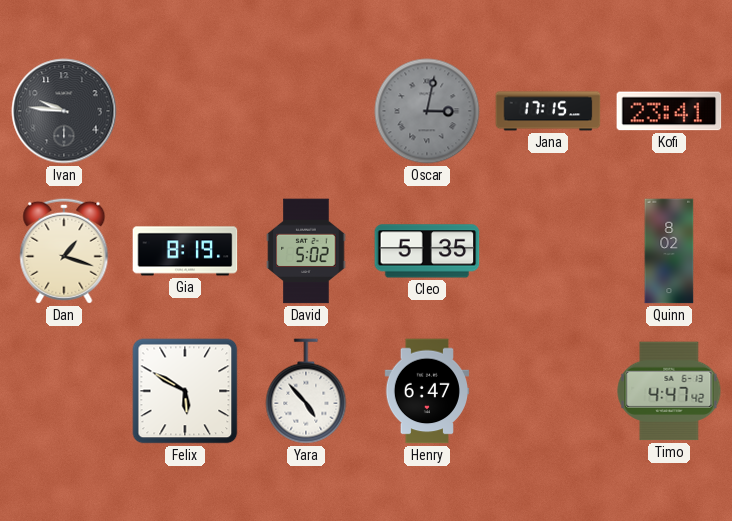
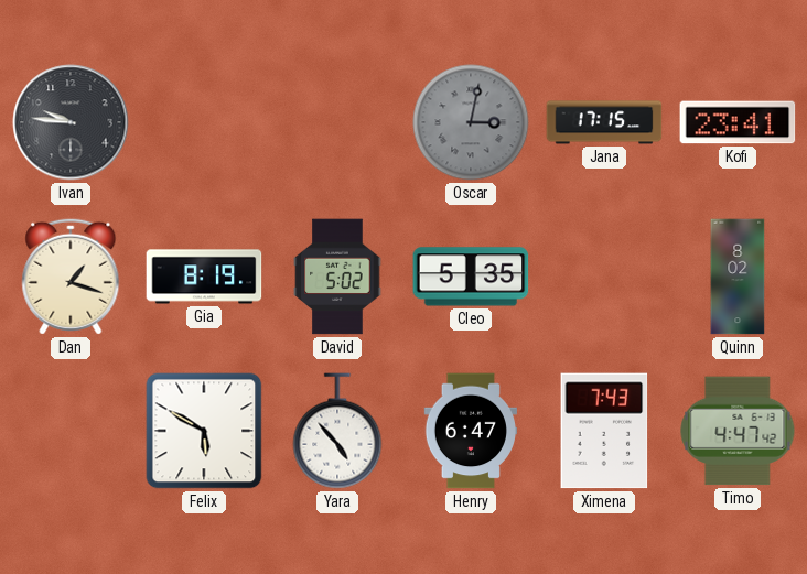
Ximena: none -> 7:43
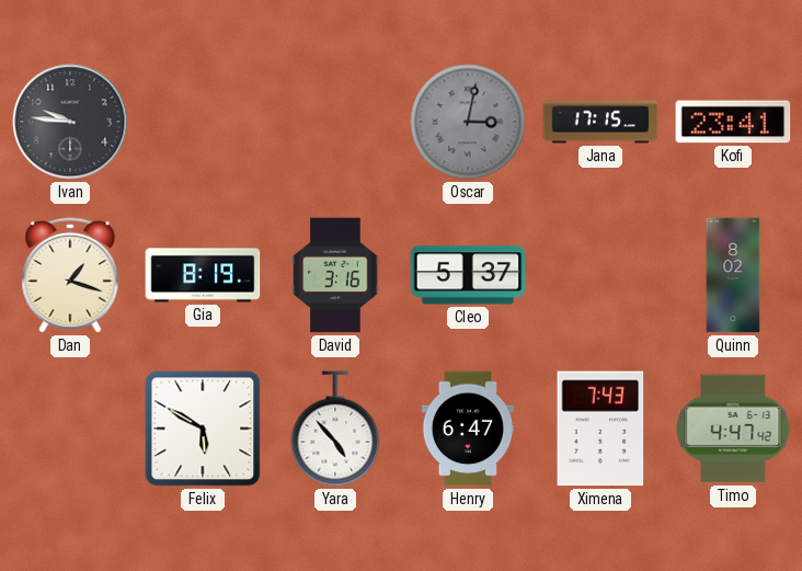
David: 5:02 -> 3:16
Cleo: 5:35 -> 5:37
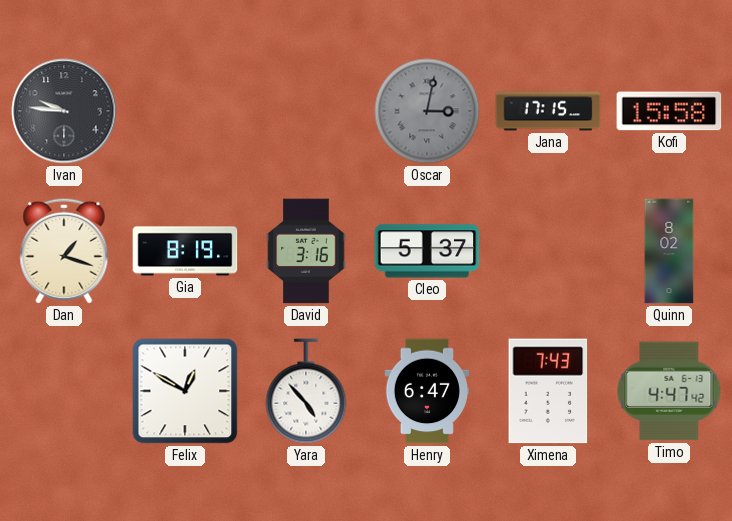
Kofi: 23:41 -> 15:58
Felix: 5:50 -> 12:50
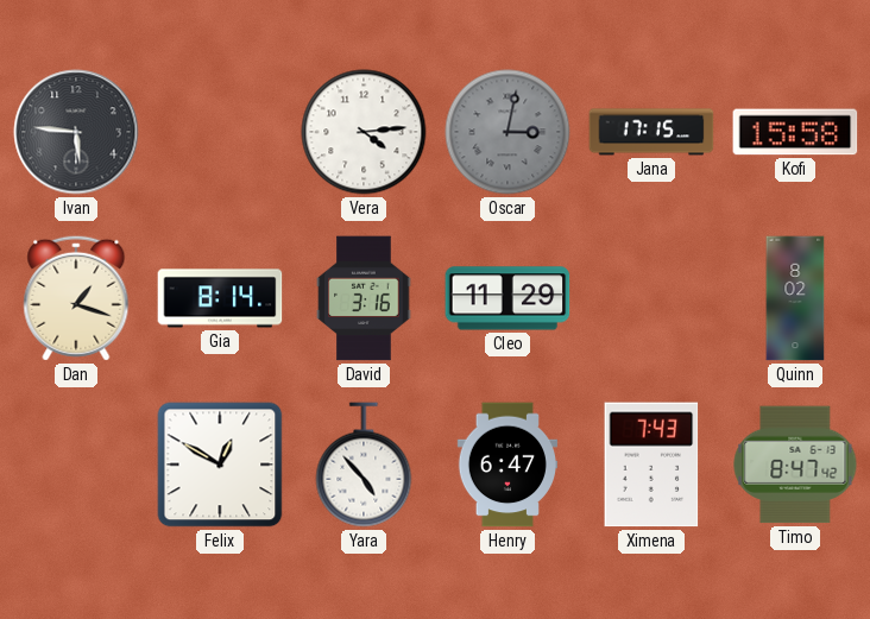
Ivan: 9:46 -> 5:46
Vera: none -> 4:14
Gia: 8:19 -> 8:14
Cleo: 5:37 -> 11:29
Timo: 4:47 -> 8:47
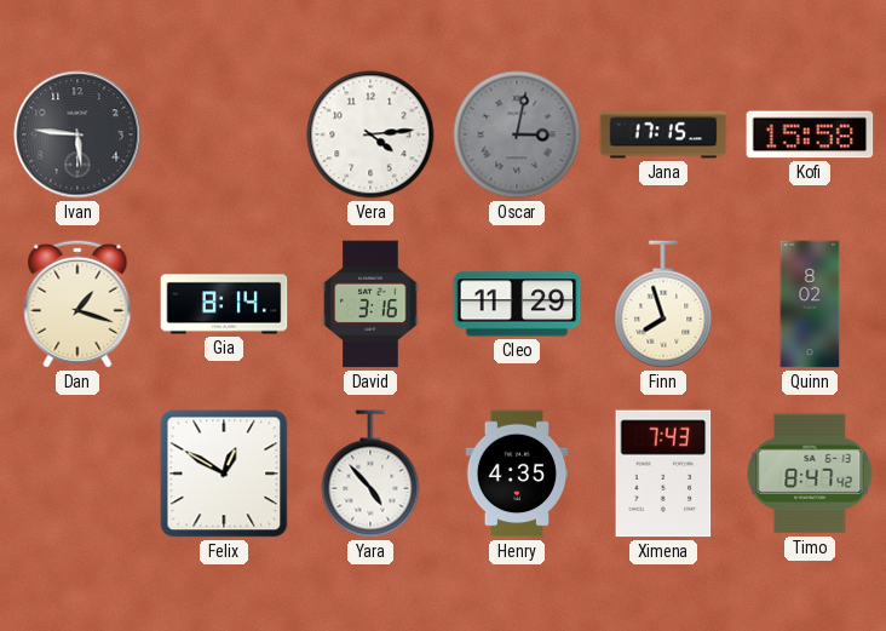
Finn: none -> 7:57
Henry: 6:47 -> 4:35
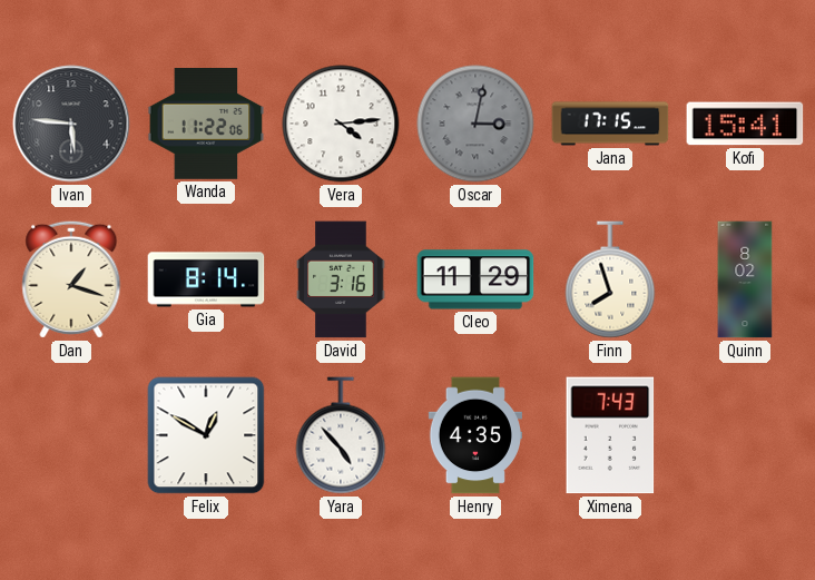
Wanda: none -> 11:22
Kofi: 15:58 -> 15:41
Timo: 8:47 -> none
